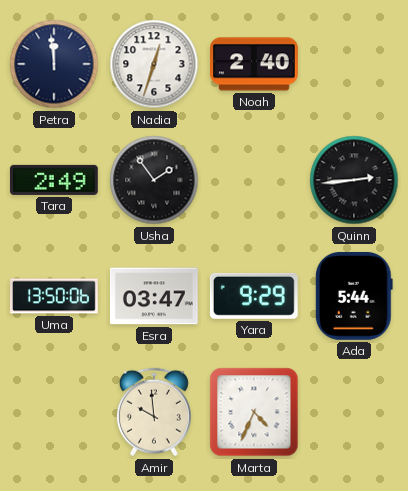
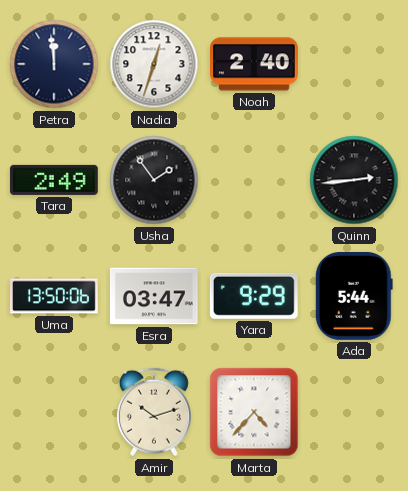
Amir: 9:59 -> 10:12
Marta: 4:34 -> 4:37
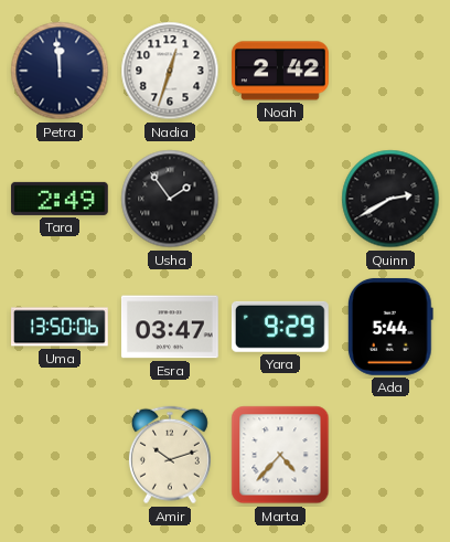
Noah: 2:40 -> 2:42
Quinn: 2:44 -> 2:40
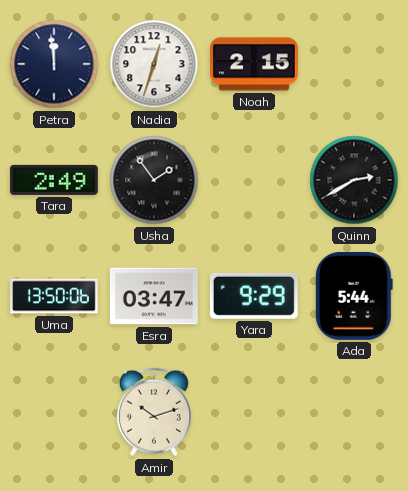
Noah: 2:42 -> 2:15
Marta: 4:37 -> none
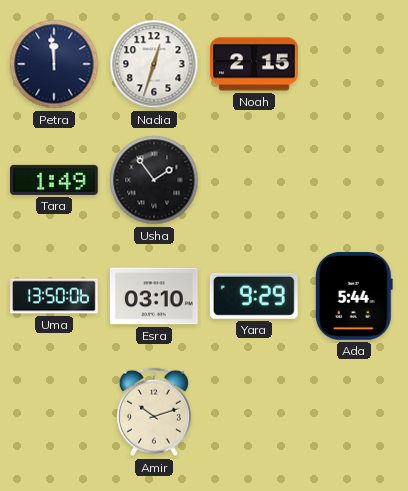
Tara: 2:49 -> 1:49
Quinn: 2:40 -> none
Esra: 03:47 -> 03:10
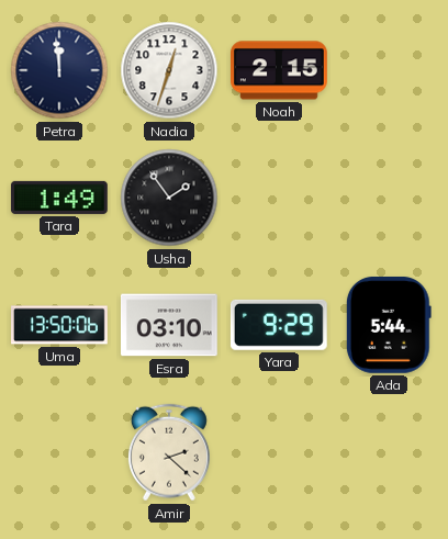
Amir: 10:12 -> 2:22
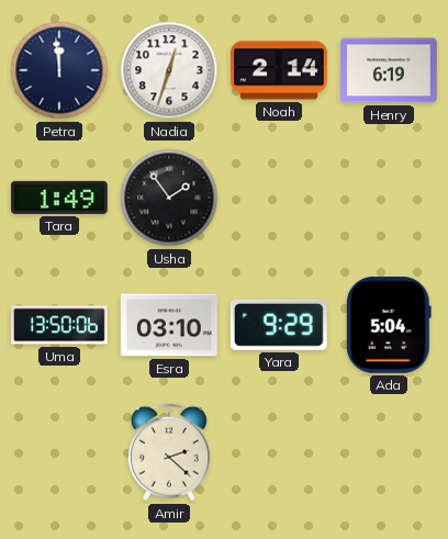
Noah: 2:15 -> 2:14
Henry: none -> 6:19
Ada: 5:44 -> 5:04
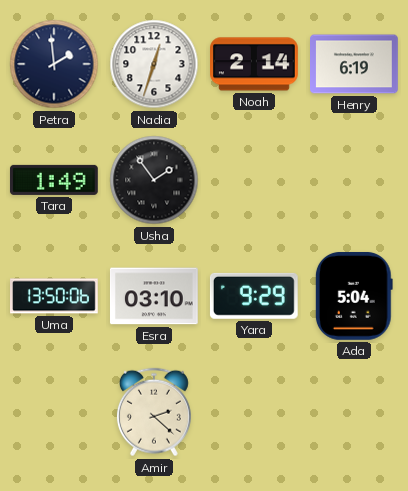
Petra: 11:59 -> 1:59
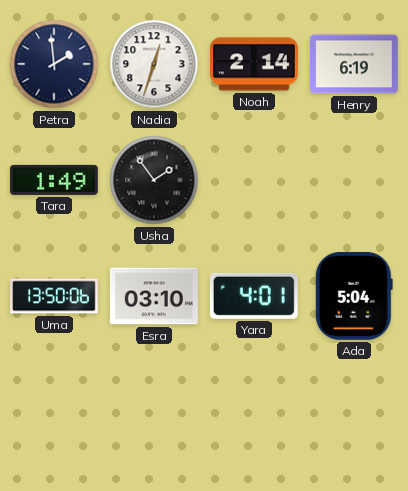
Yara: 9:29 -> 4:01
Amir: 2:22 -> none
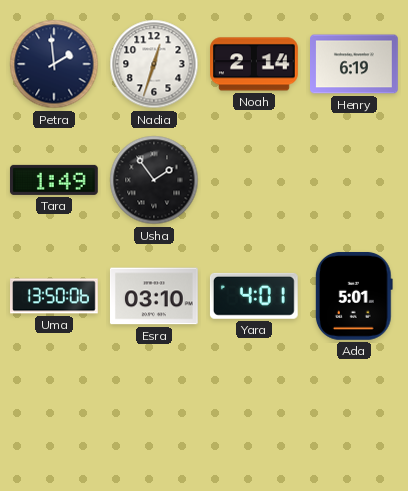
Ada: 5:04 -> 5:01
